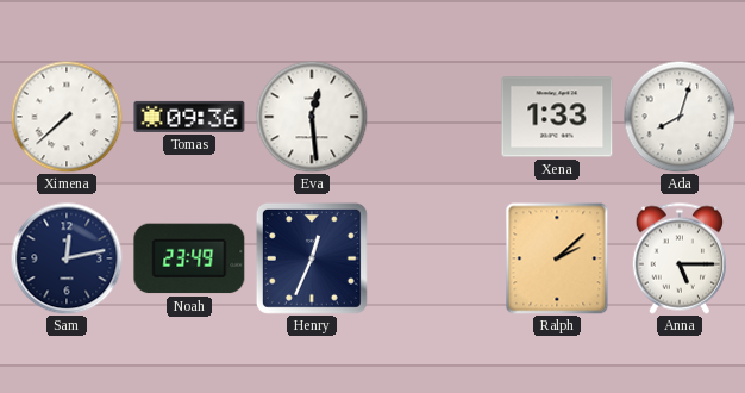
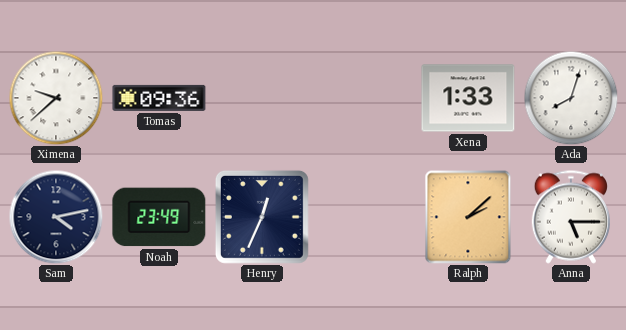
Ximena: 7:38 -> 9:38
Eva: 12:29 -> none
Sam: 12:13 -> 4:13
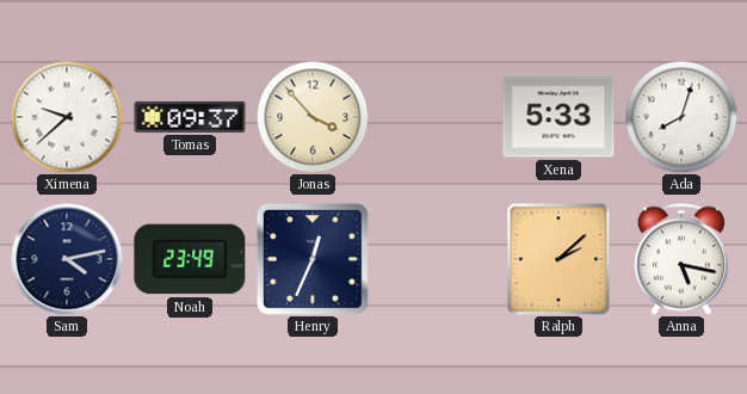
Tomas: 09:36 -> 09:37
Jonas: none -> 3:53
Xena: 1:33 -> 5:33
Anna: 5:15 -> 5:17
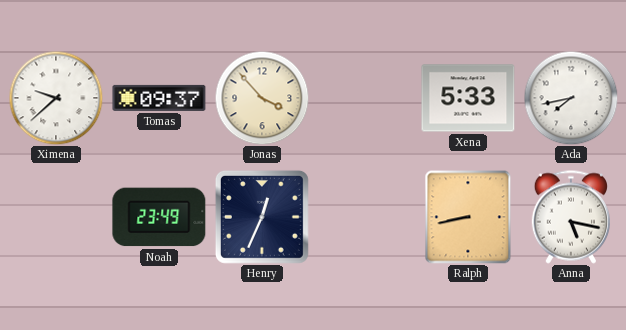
Ada: 8:03 -> 7:43
Sam: 4:13 -> none
Ralph: 2:08 -> 8:43
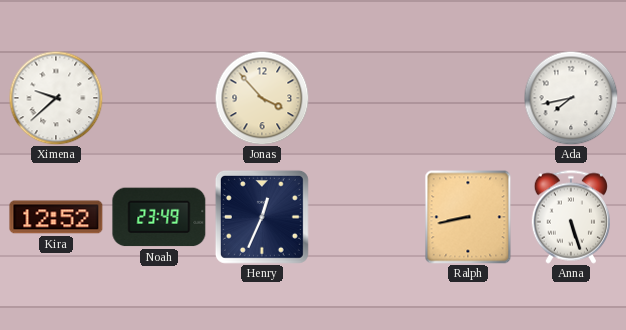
Tomas: 09:37 -> none
Xena: 5:33 -> none
Kira: none -> 12:52
Anna: 5:17 -> 5:27
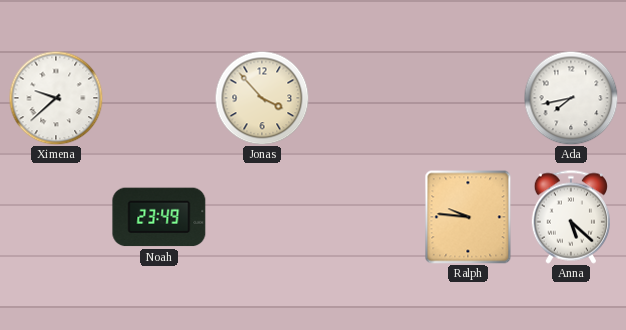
Kira: 12:52 -> none
Henry: 12:34 -> none
Ralph: 8:43 -> 9:46
Anna: 5:27 -> 5:22
